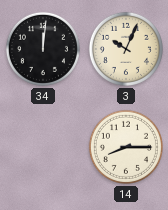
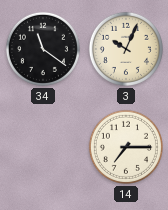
34: 12:01 -> 11:21
14: 8:15 -> 7:15
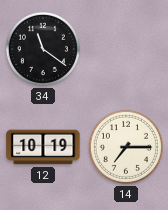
3: 10:04 -> none
12: none -> 10:19
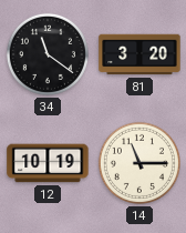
81: none -> 3:20
14: 7:15 -> 11:15
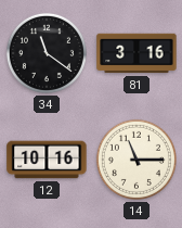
81: 3:20 -> 3:16
12: 10:19 -> 10:16
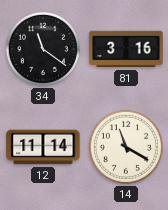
12: 10:16 -> 11:14
14: 11:15 -> 11:20
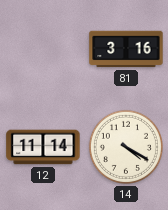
34: 11:21 -> none
14: 11:20 -> 4:20
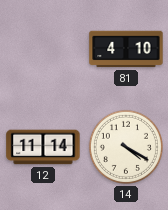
81: 3:16 -> 4:10
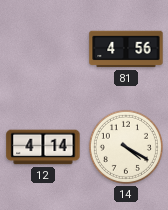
81: 4:10 -> 4:56
12: 11:14 -> 4:14
